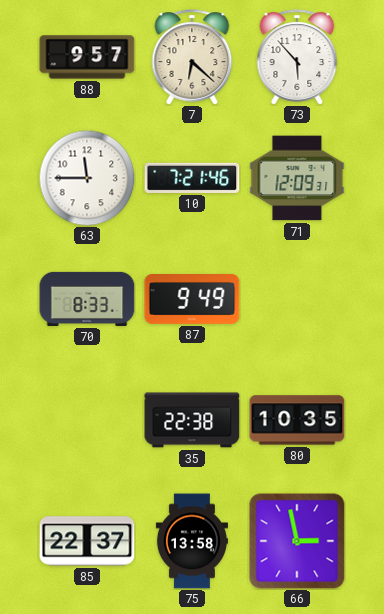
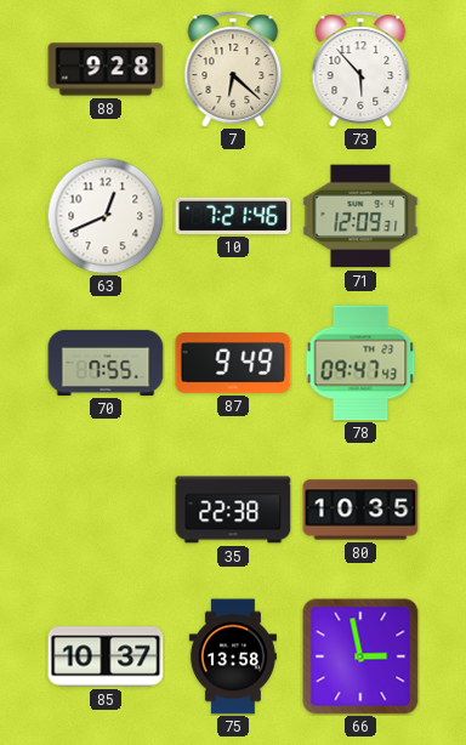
88: 9:57 -> 9:28
63: 11:45 -> 12:41
70: 8:33 -> 7:55
78: none -> 09:47
85: 22:37 -> 10:37
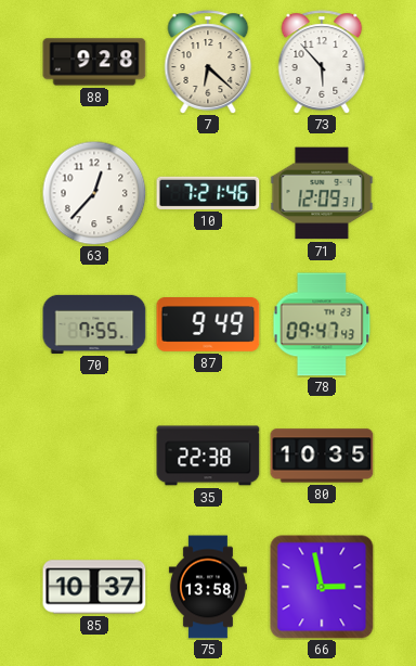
63: 12:41 -> 12:37
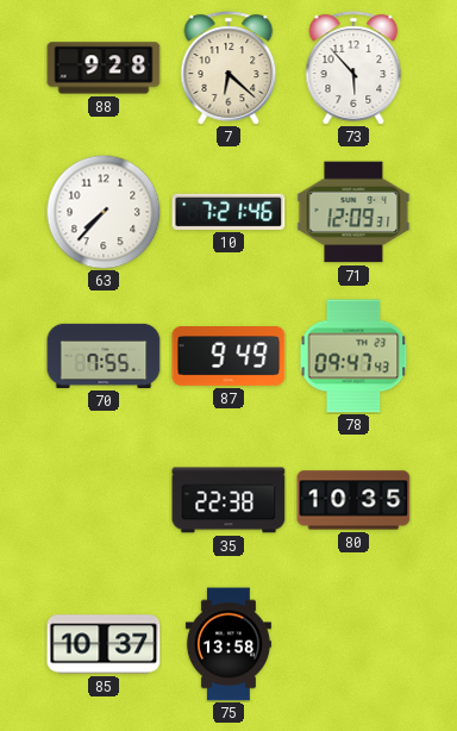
63: 12:37 -> 7:37
66: 2:58 -> none
